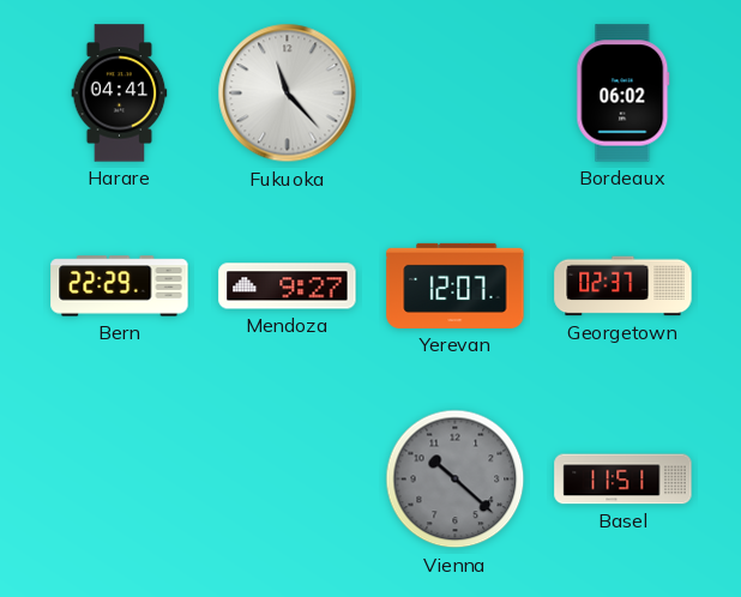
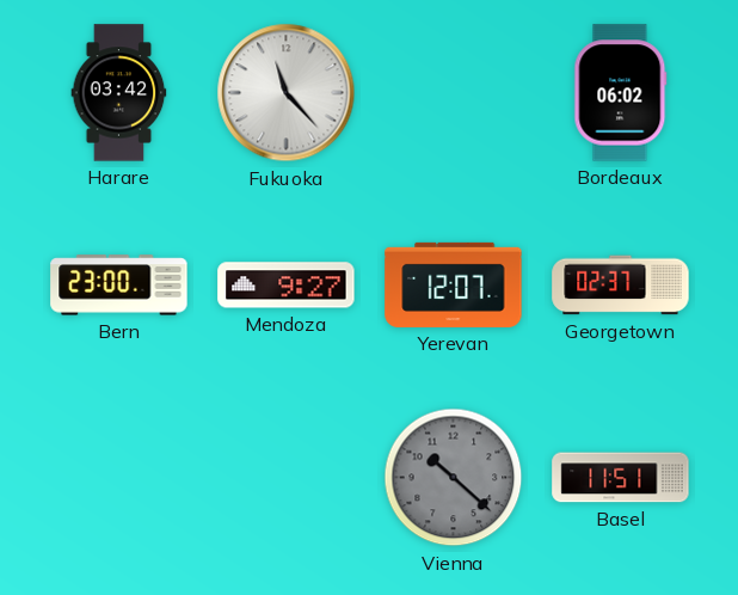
Harare: 04:41 -> 03:42
Bern: 22:29 -> 23:00
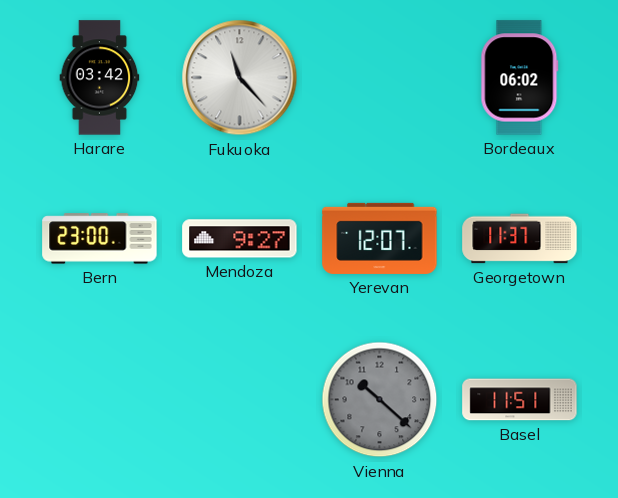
Georgetown: 02:37 -> 11:37
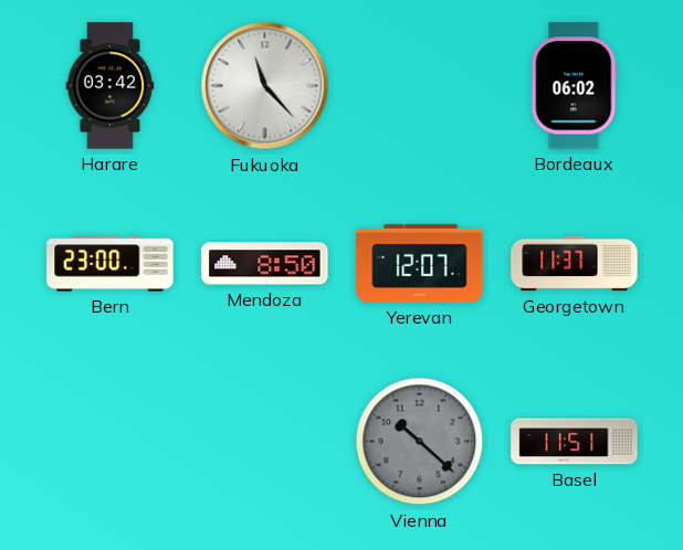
Mendoza: 9:27 -> 8:50
